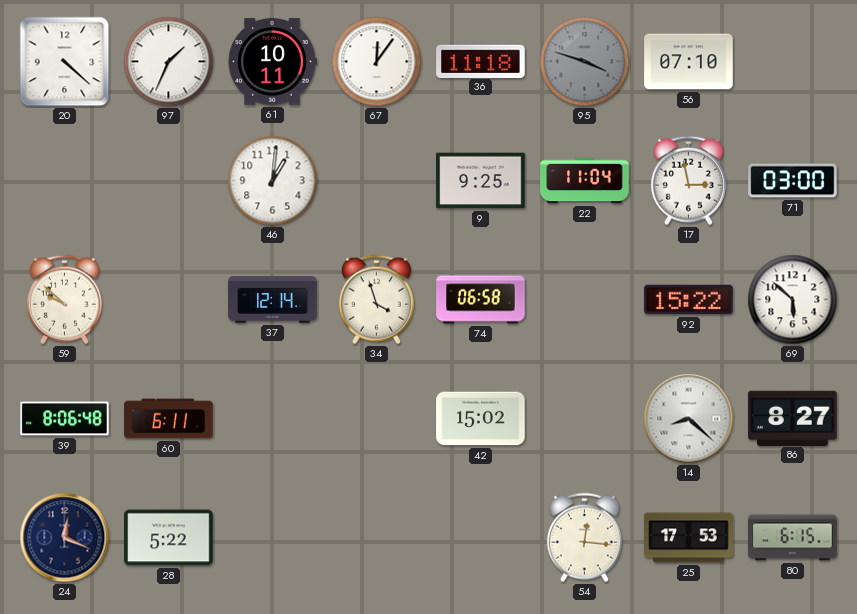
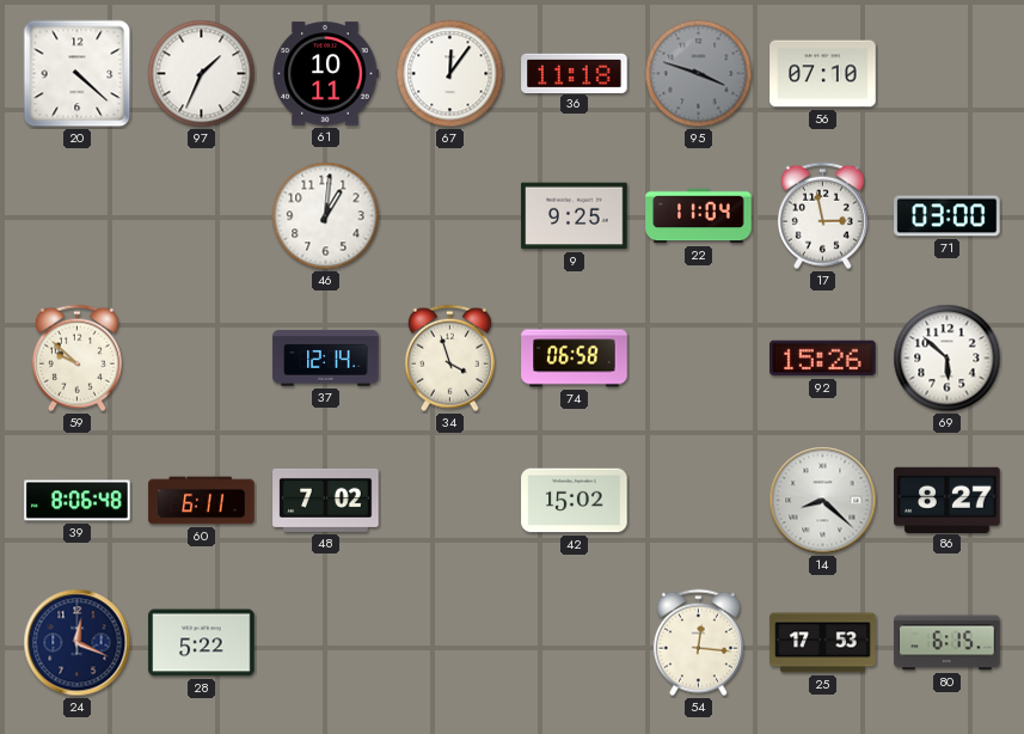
92: 15:22 -> 15:26
48: none -> 7:02
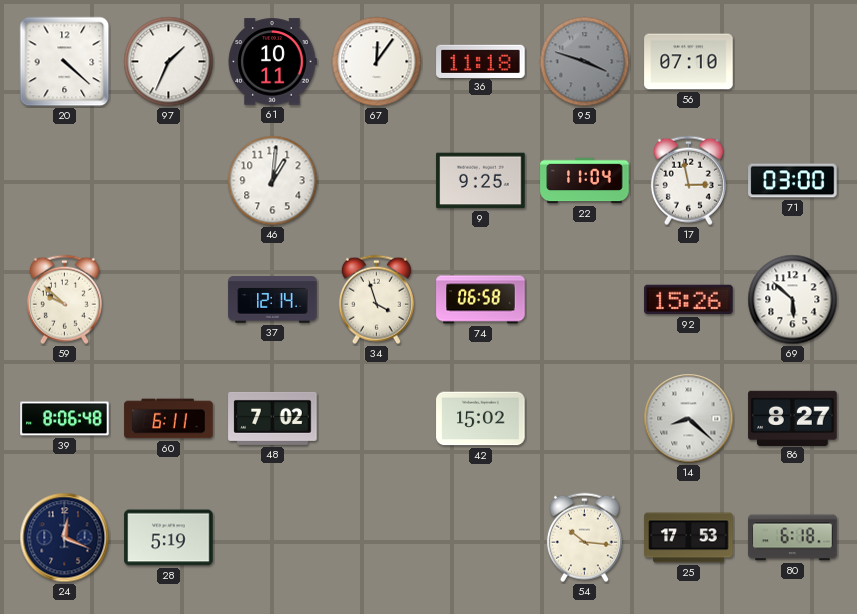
28: 5:22 -> 5:19
54: 12:16 -> 10:16
80: 6:15 -> 6:18
